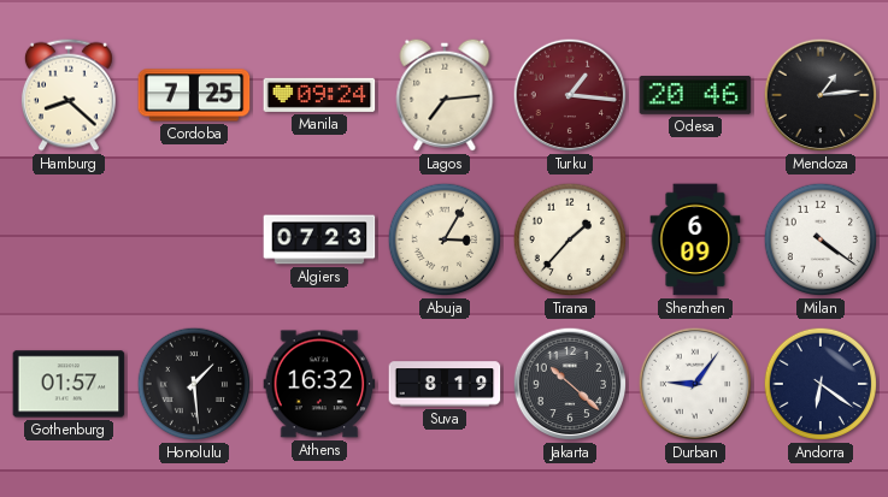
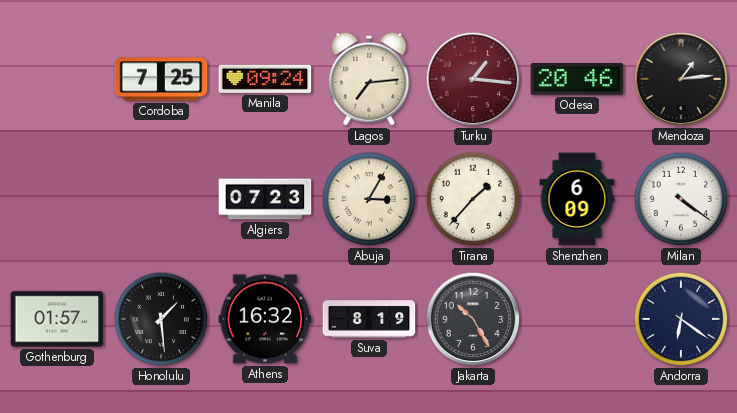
Hamburg: 8:22 -> none
Jakarta: 10:22 -> 10:25
Durban: 9:06 -> none
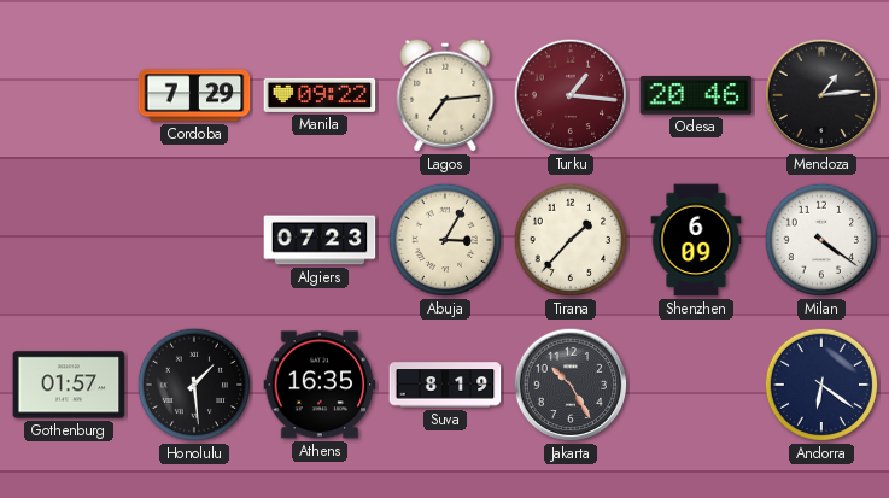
Cordoba: 7:25 -> 7:29
Manila: 09:24 -> 09:22
Athens: 16:32 -> 16:35
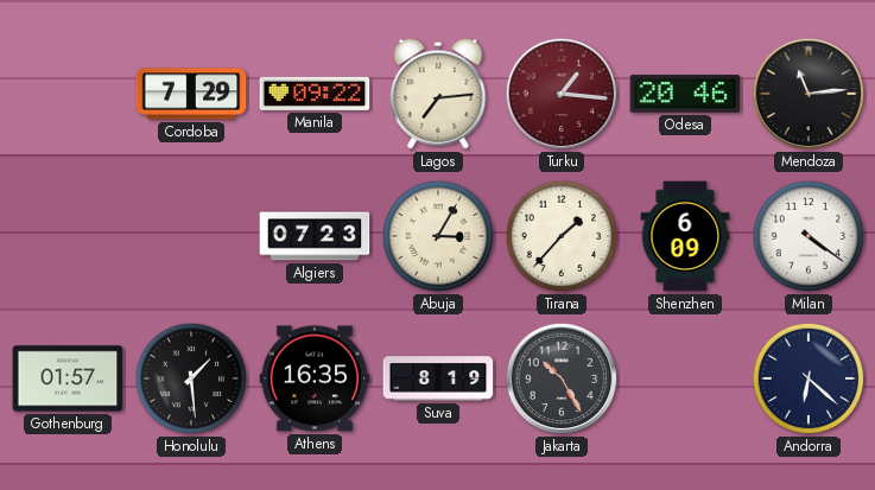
Mendoza: 1:14 -> 11:14
Andorra: 6:21 -> 6:22
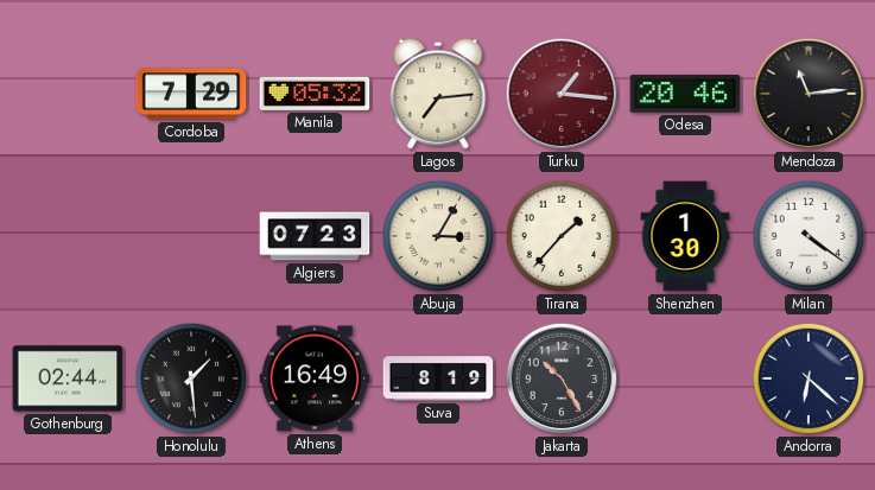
Manila: 09:22 -> 05:32
Shenzhen: 6:09 -> 1:30
Gothenburg: 01:57 -> 02:44
Athens: 16:35 -> 16:49
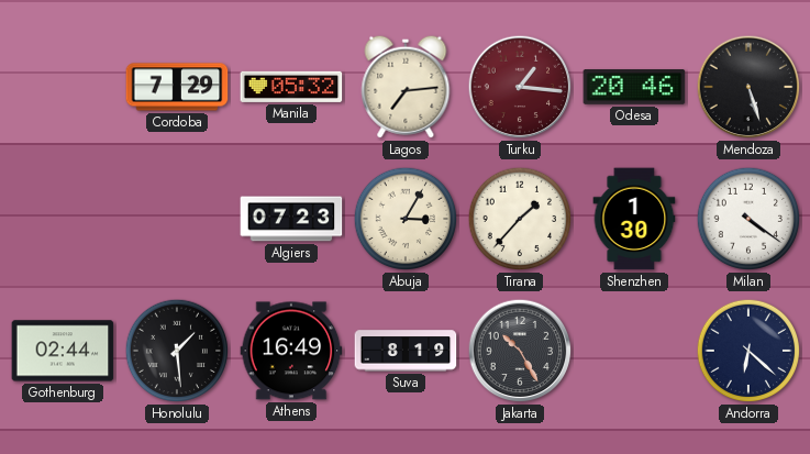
Mendoza: 11:14 -> 5:27
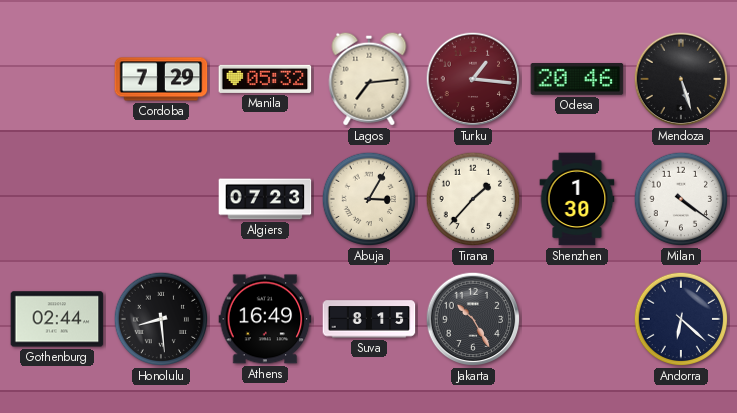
Honolulu: 1:29 -> 8:29
Suva: 8:19 -> 8:15
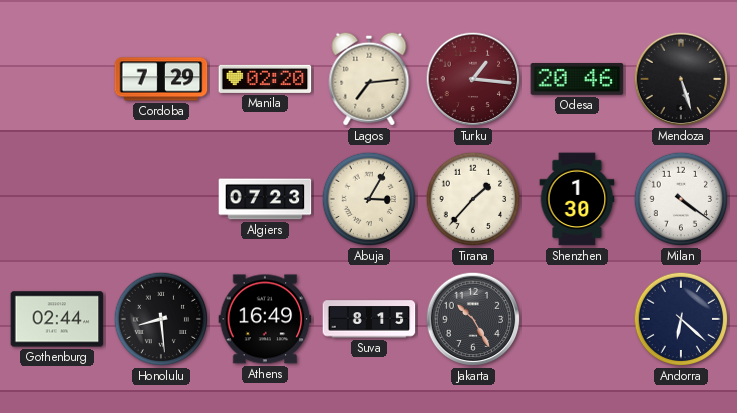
Manila: 05:32 -> 02:20
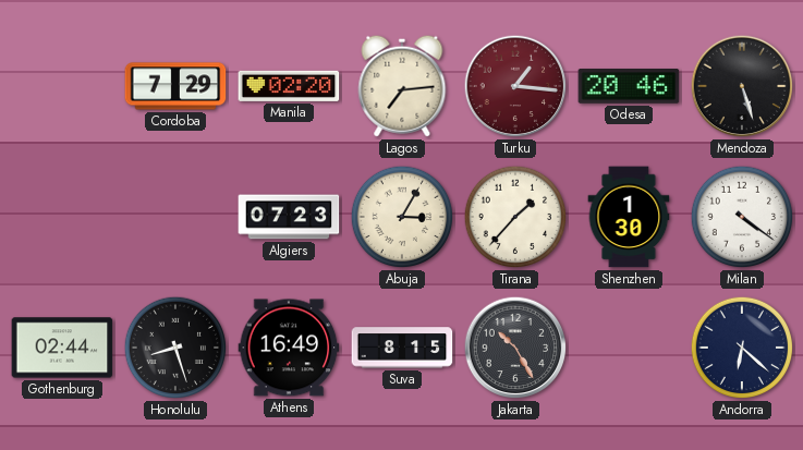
Honolulu: 8:29 -> 8:27
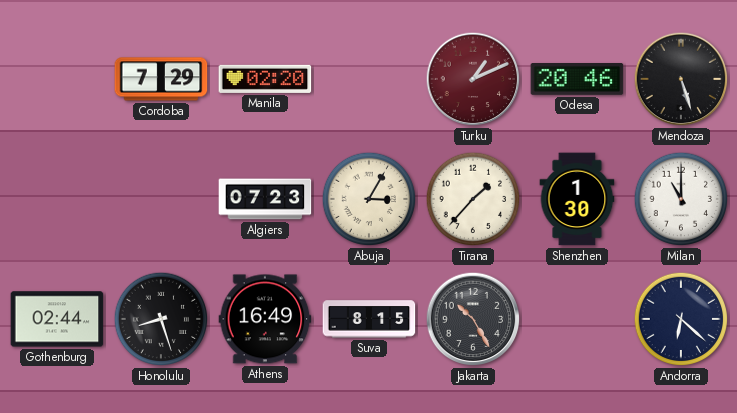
Lagos: 7:14 -> none
Turku: 1:16 -> 1:11
Milan: 4:21 -> 11:00
